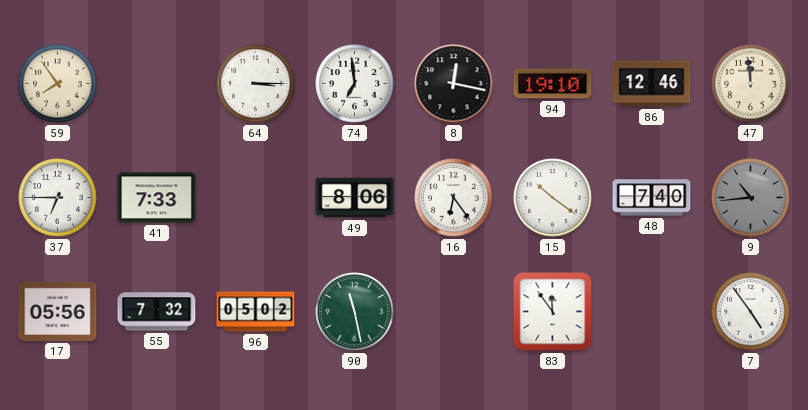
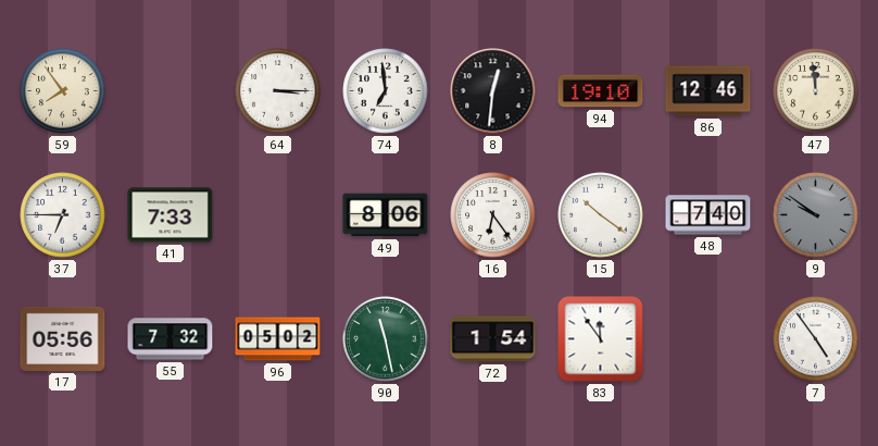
8: 12:17 -> 12:31
9: 10:44 -> 9:51
72: none -> 1:54
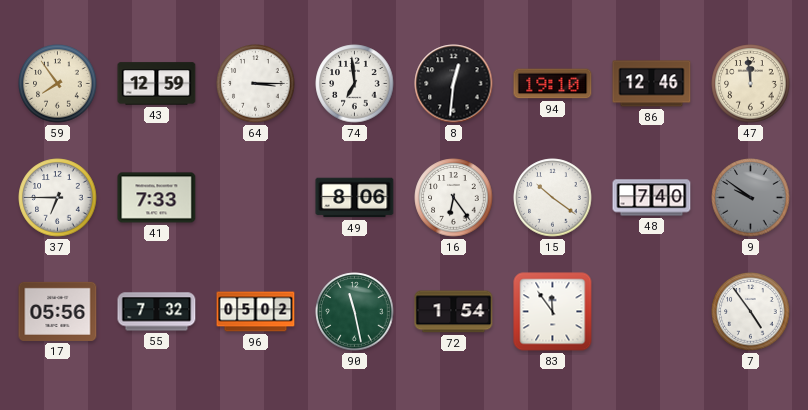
43: none -> 12:59
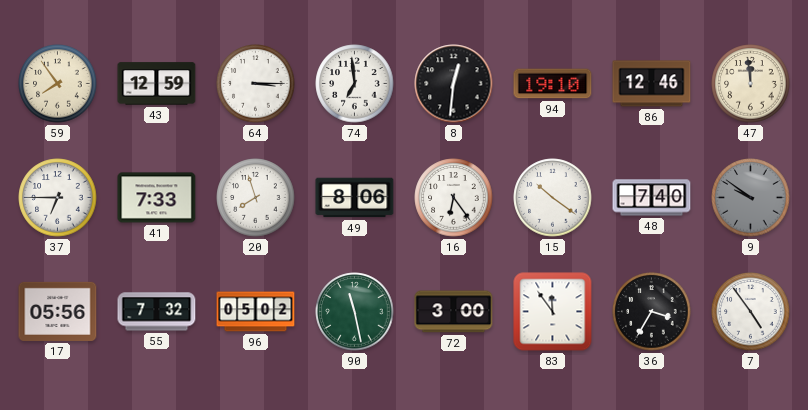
20: none -> 7:57
72: 1:54 -> 3:00
36: none -> 3:35
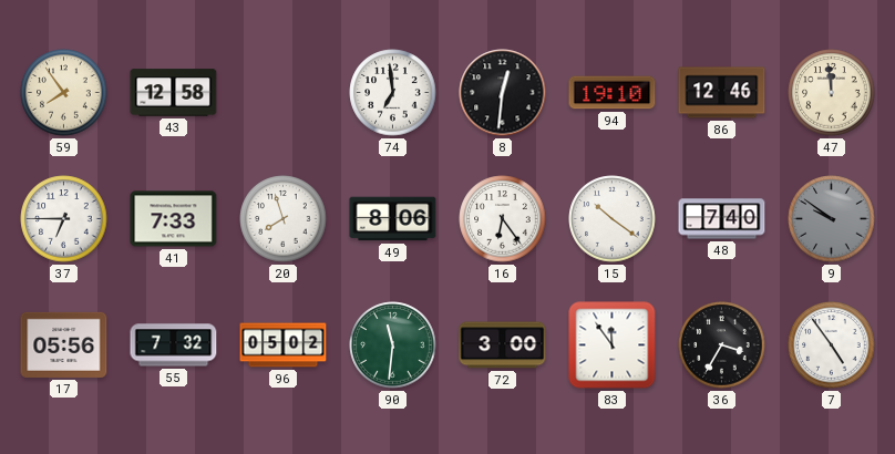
43: 12:59 -> 12:58
64: 3:15 -> none
90: 11:28 -> 11:31
